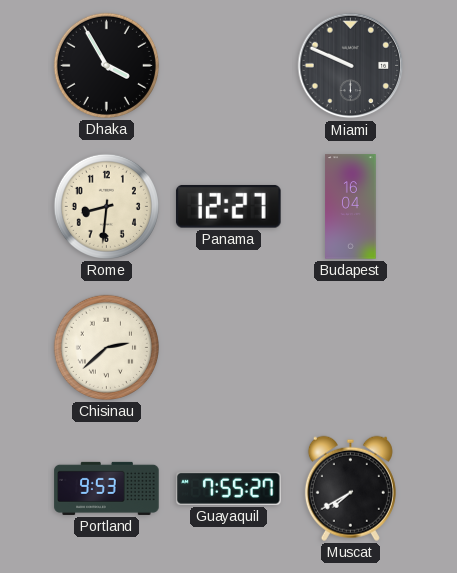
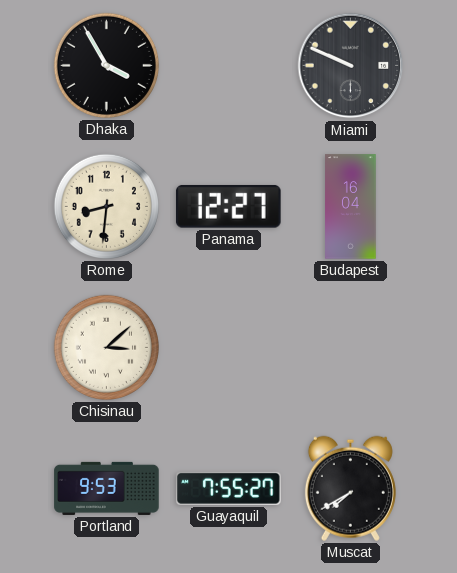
Chisinau: 2:38 -> 3:08
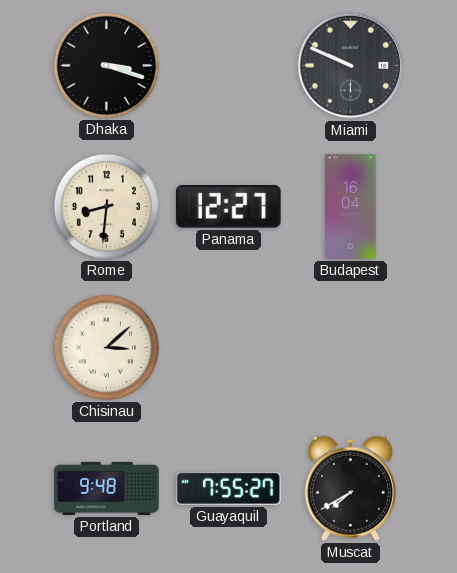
Dhaka: 3:55 -> 3:18
Portland: 9:53 -> 9:48
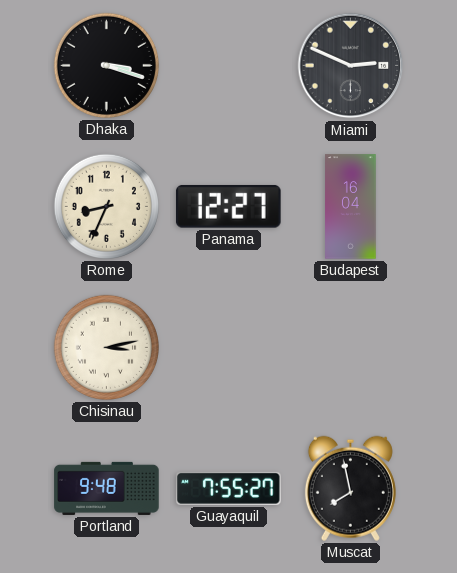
Miami: 9:49 -> 2:49
Rome: 8:31 -> 8:34
Chisinau: 3:08 -> 3:13
Muscat: 7:40 -> 7:58
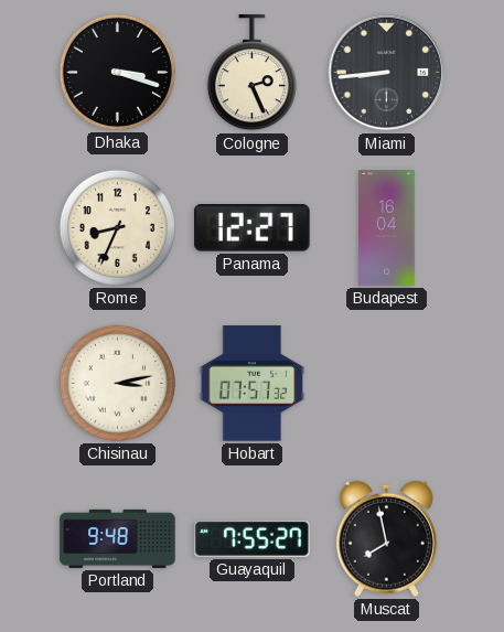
Cologne: none -> 2:26
Miami: 2:49 -> 8:44
Hobart: none -> 07:57
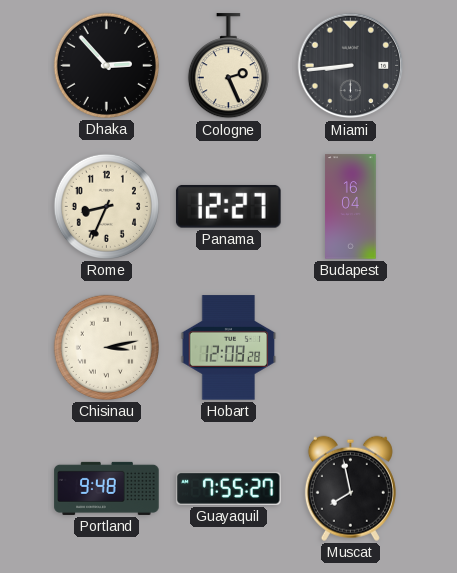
Dhaka: 3:18 -> 2:53
Hobart: 07:57 -> 12:08
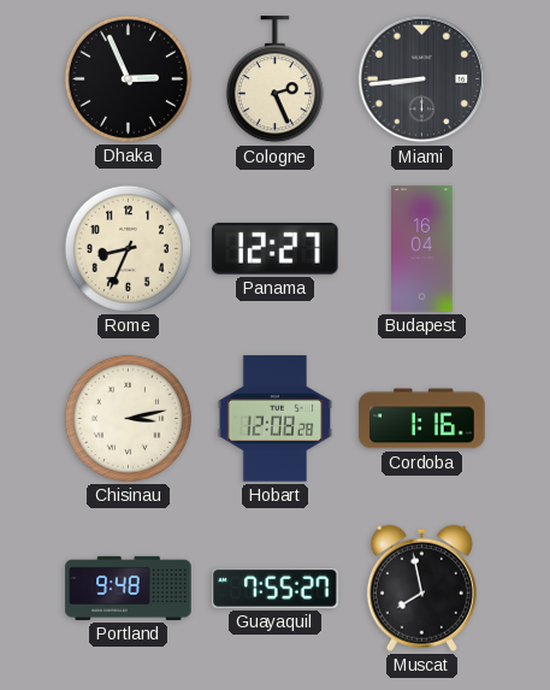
Dhaka: 2:53 -> 2:56
Cordoba: none -> 1:16
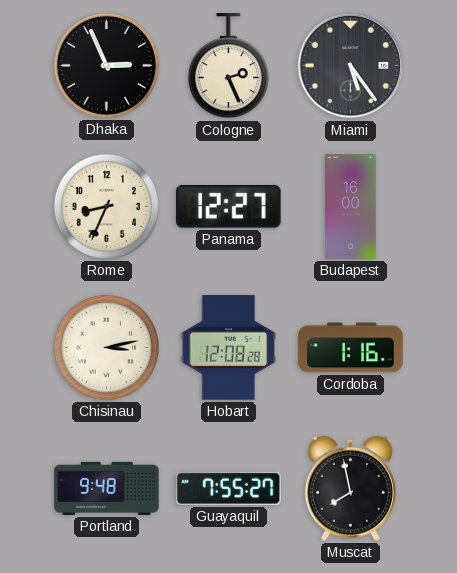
Miami: 8:44 -> 5:24
Budapest: 16:04 -> 16:00
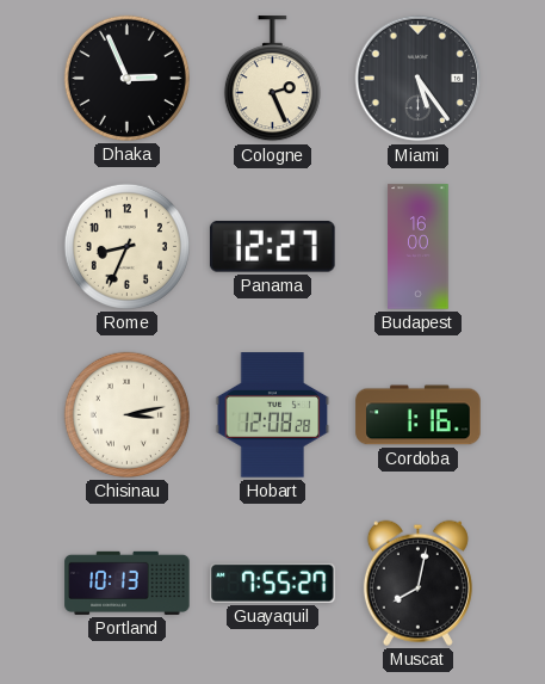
Portland: 9:48 -> 10:13
Muscat: 7:58 -> 8:02
